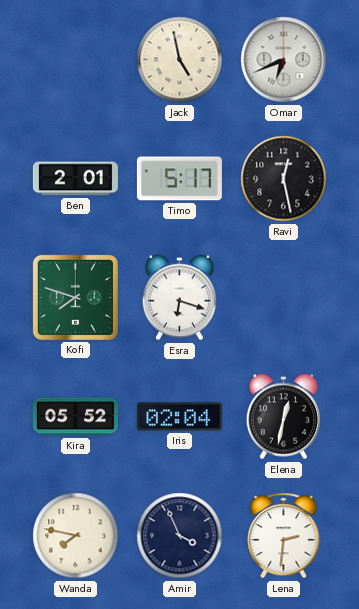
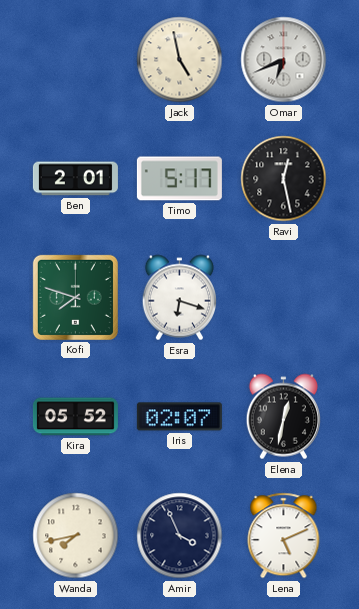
Iris: 02:04 -> 02:07
Wanda: 7:47 -> 7:43
Lena: 2:31 -> 5:11
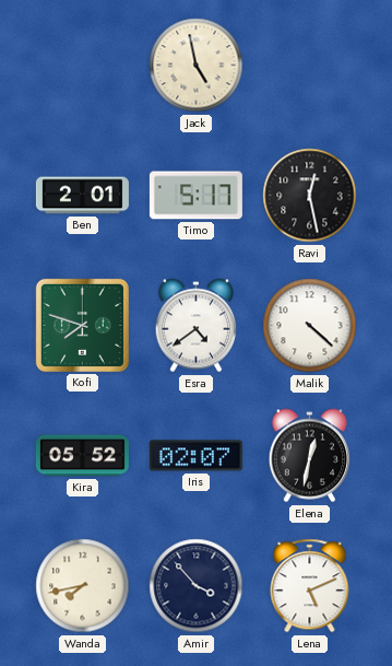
Omar: 6:41 -> none
Esra: 6:18 -> 4:39
Malik: none -> 4:22
Amir: 3:56 -> 3:53
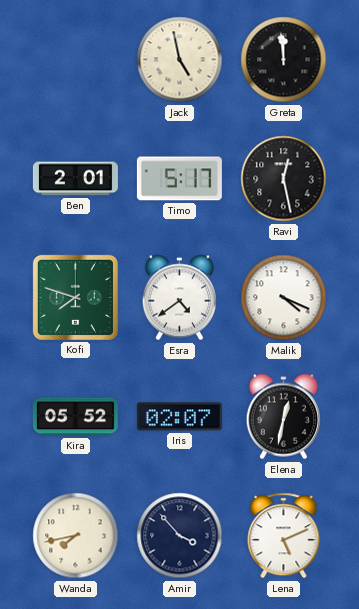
Greta: none -> 11:59
Malik: 4:22 -> 4:19
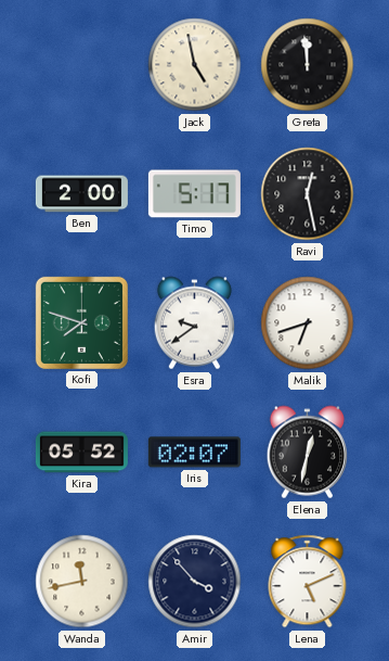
Ben: 2:01 -> 2:00
Esra: 4:39 -> 9:39
Malik: 4:19 -> 6:42
Wanda: 7:43 -> 11:43
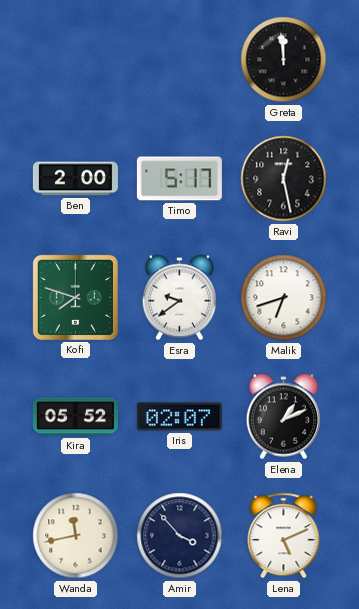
Jack: 4:58 -> none
Elena: 12:32 -> 1:11
